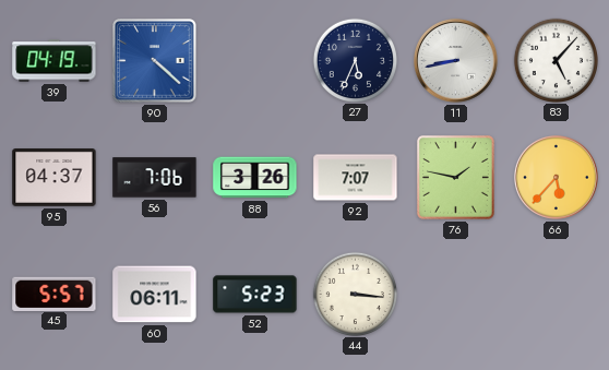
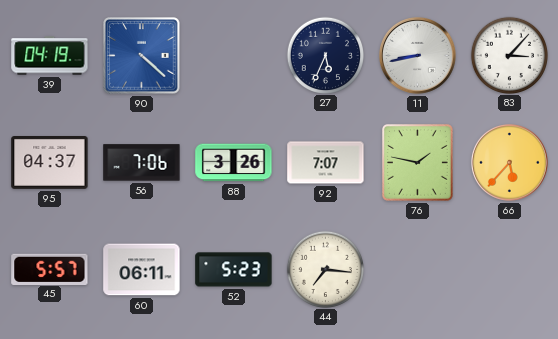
83: 5:07 -> 3:07
44: 3:16 -> 7:16
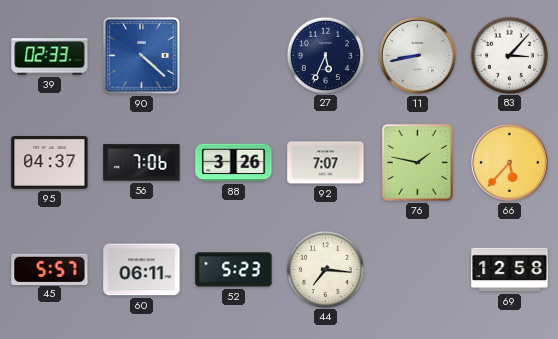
39: 04:19 -> 02:33
69: none -> 12:58
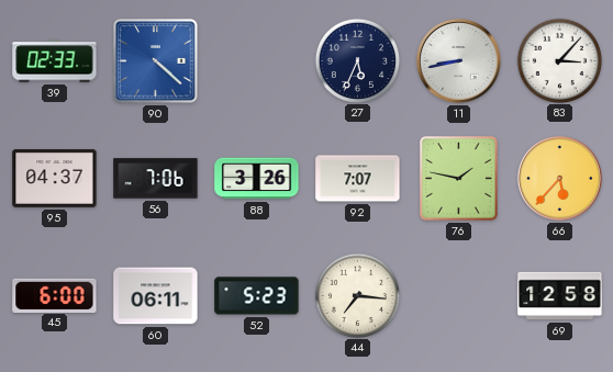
45: 5:57 -> 6:00
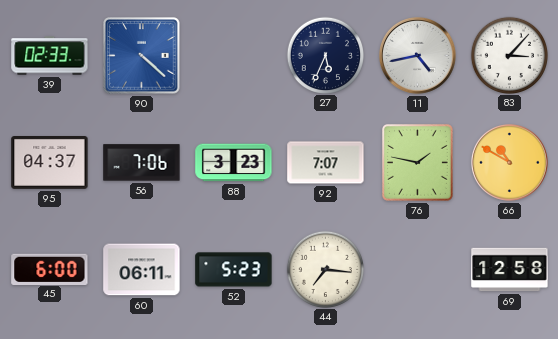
11: 8:43 -> 4:43
88: 3:26 -> 3:23
66: 5:37 -> 10:50
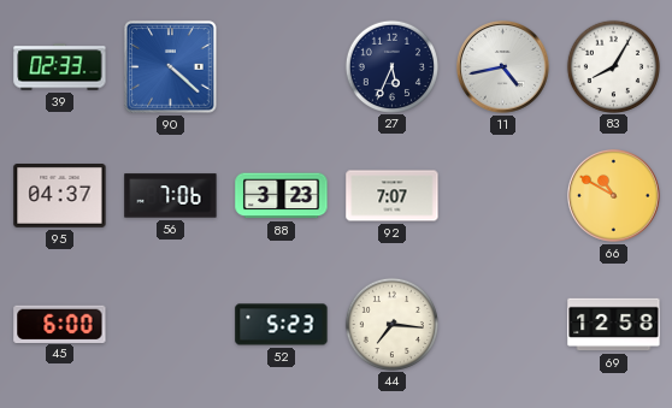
83: 3:07 -> 8:05
76: 1:47 -> none
60: 06:11 -> none
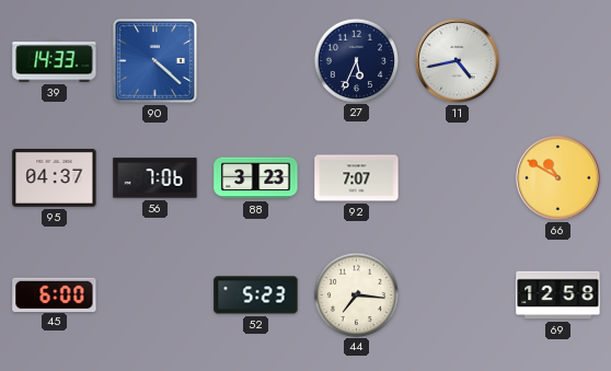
39: 02:33 -> 14:33
83: 8:05 -> none
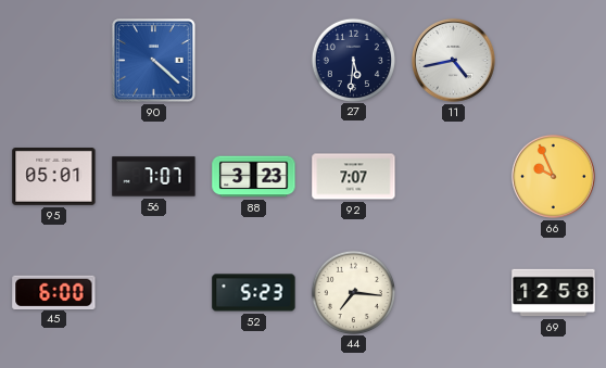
39: 14:33 -> none
27: 5:34 -> 5:31
95: 04:37 -> 05:01
56: 7:06 -> 7:07
66: 10:50 -> 9:56
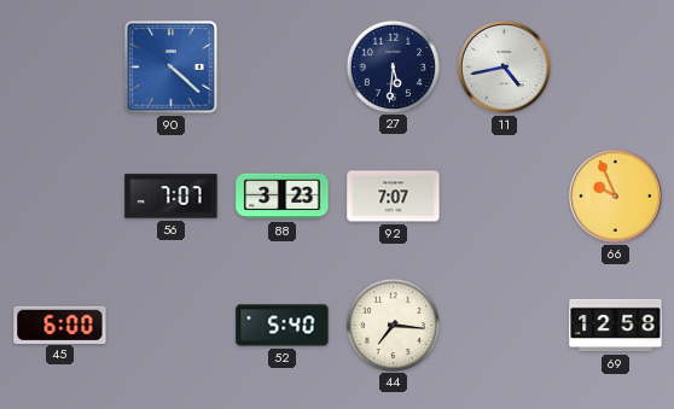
95: 05:01 -> none
52: 5:23 -> 5:40
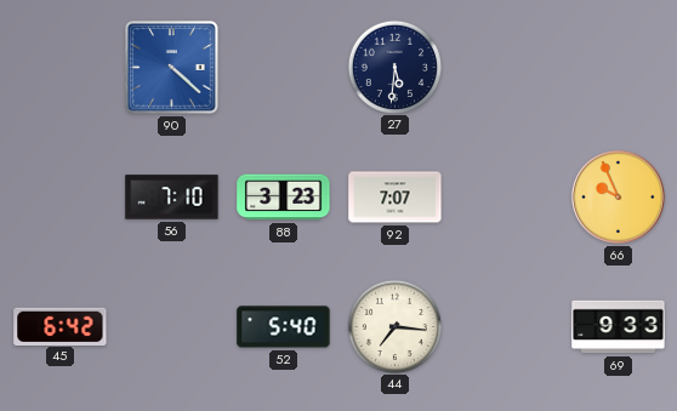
11: 4:43 -> none
56: 7:07 -> 7:10
45: 6:00 -> 6:42
69: 12:58 -> 9:33
